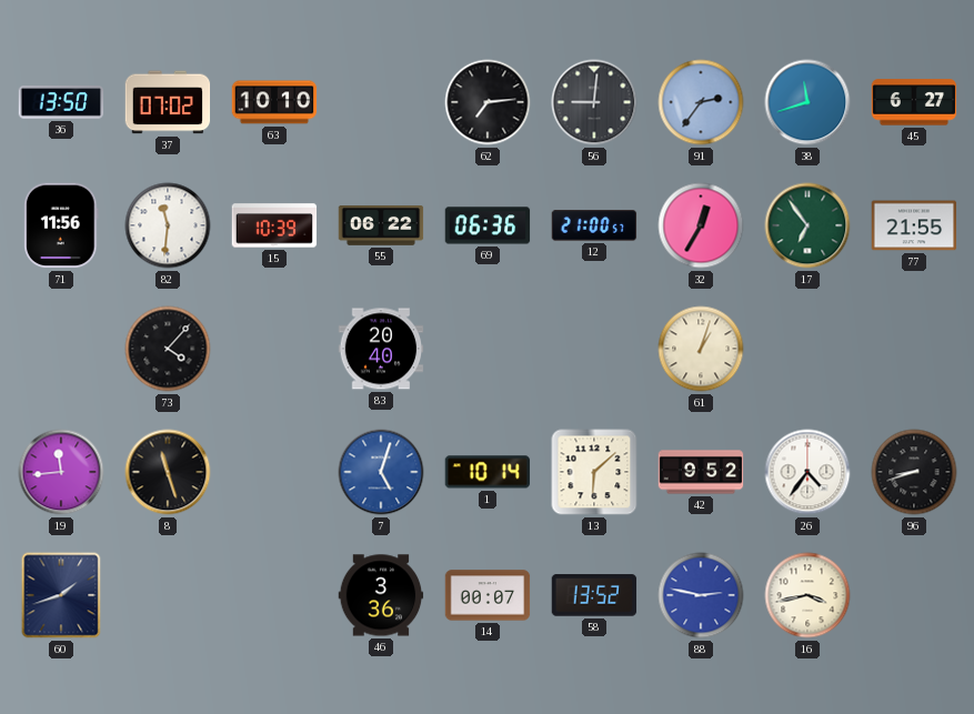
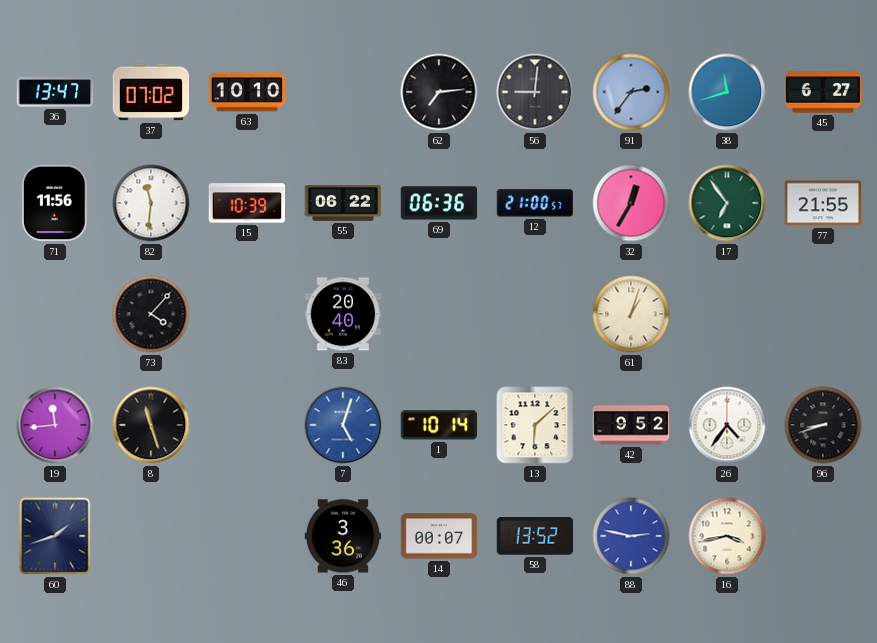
36: 13:50 -> 13:47
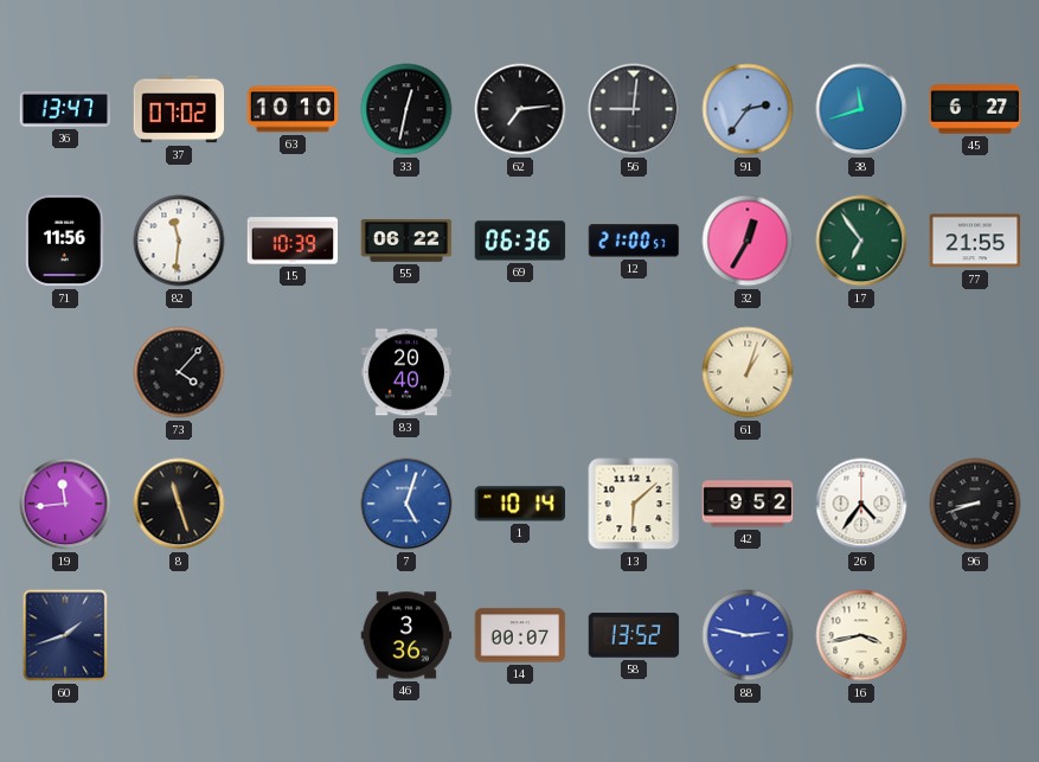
33: none -> 12:32
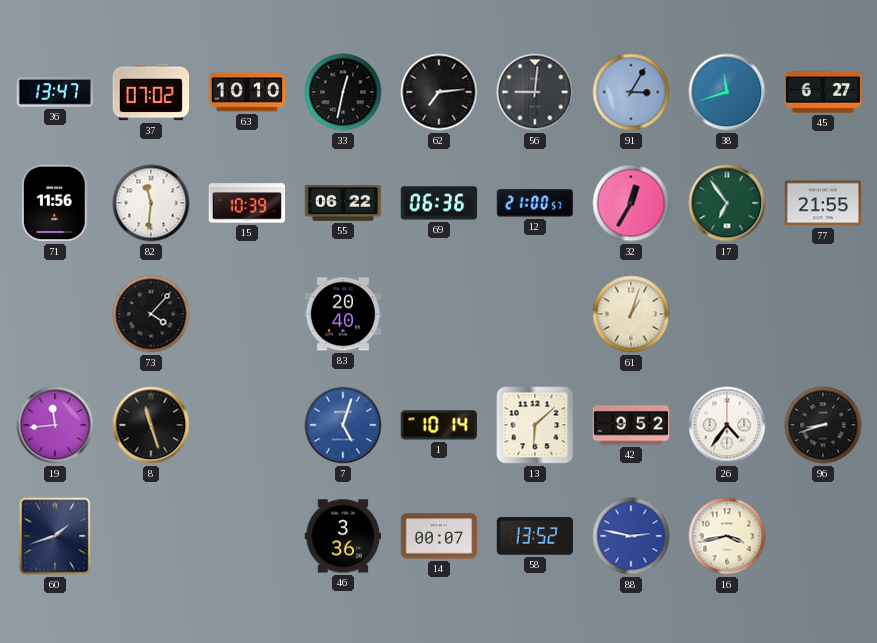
91: 2:36 -> 3:05
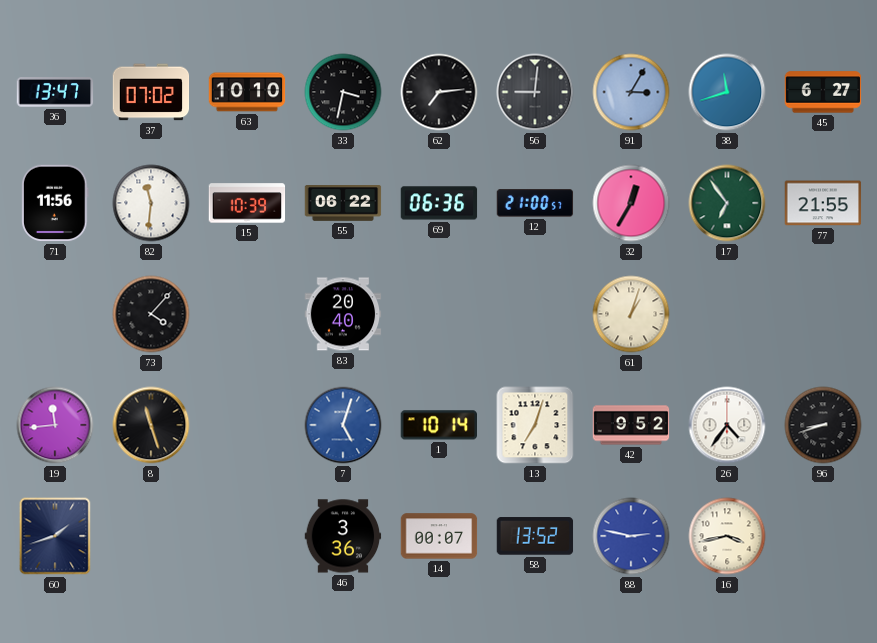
33: 12:32 -> 3:32
13: 6:08 -> 7:03
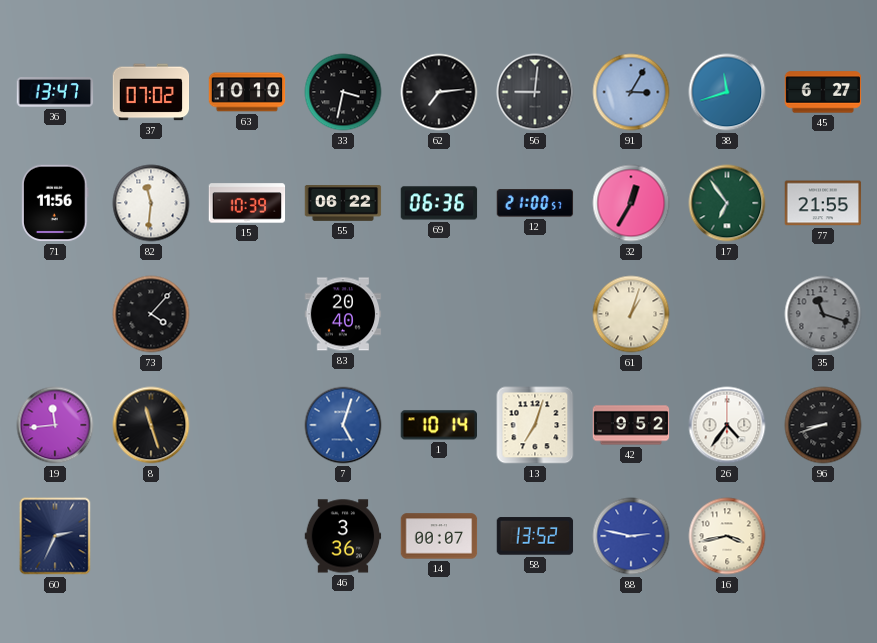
35: none -> 11:18
60: 1:42 -> 2:34
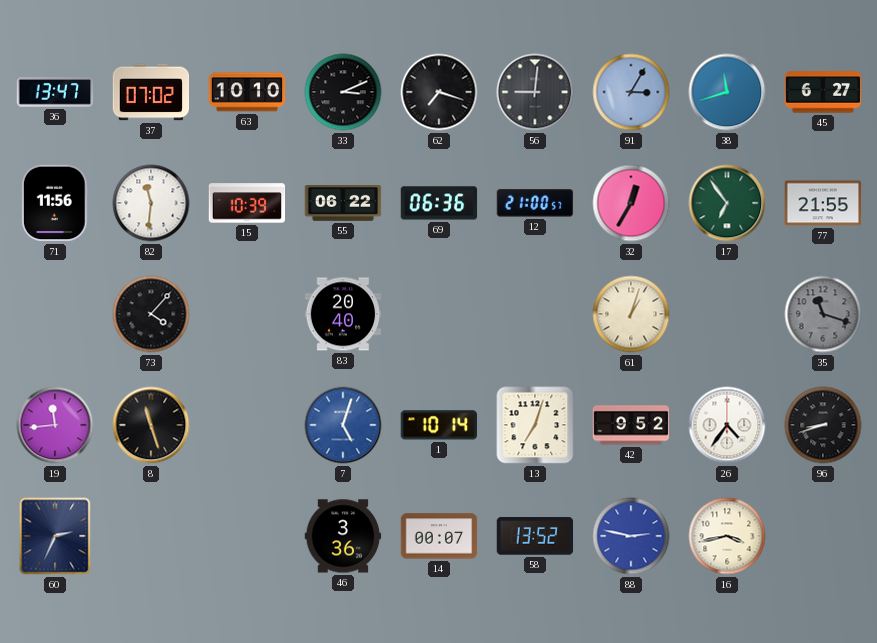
33: 3:32 -> 3:11
62: 7:14 -> 7:18
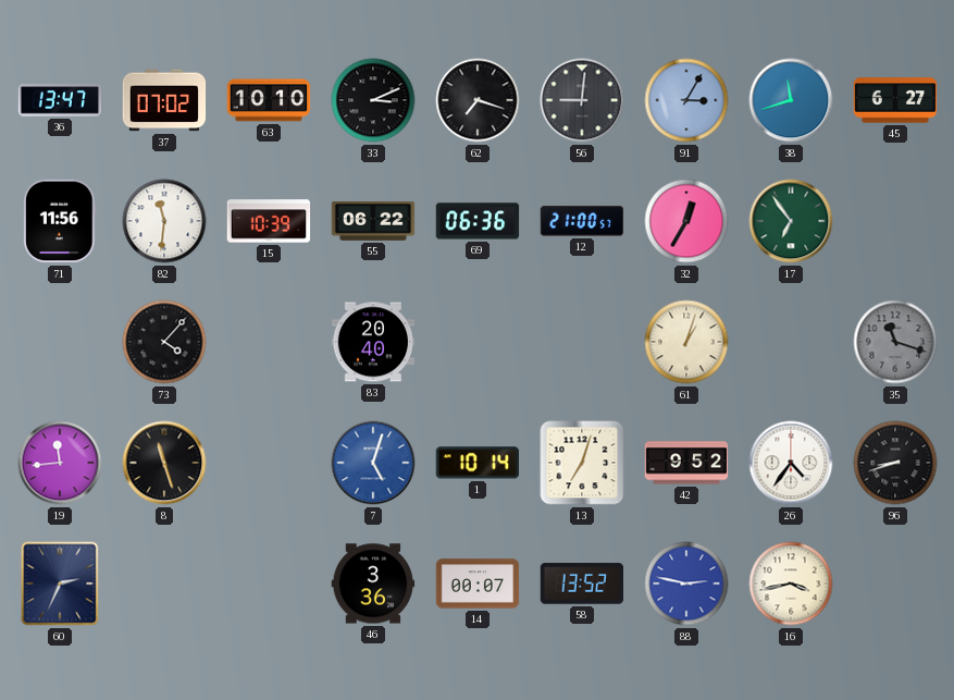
77: 21:55 -> none
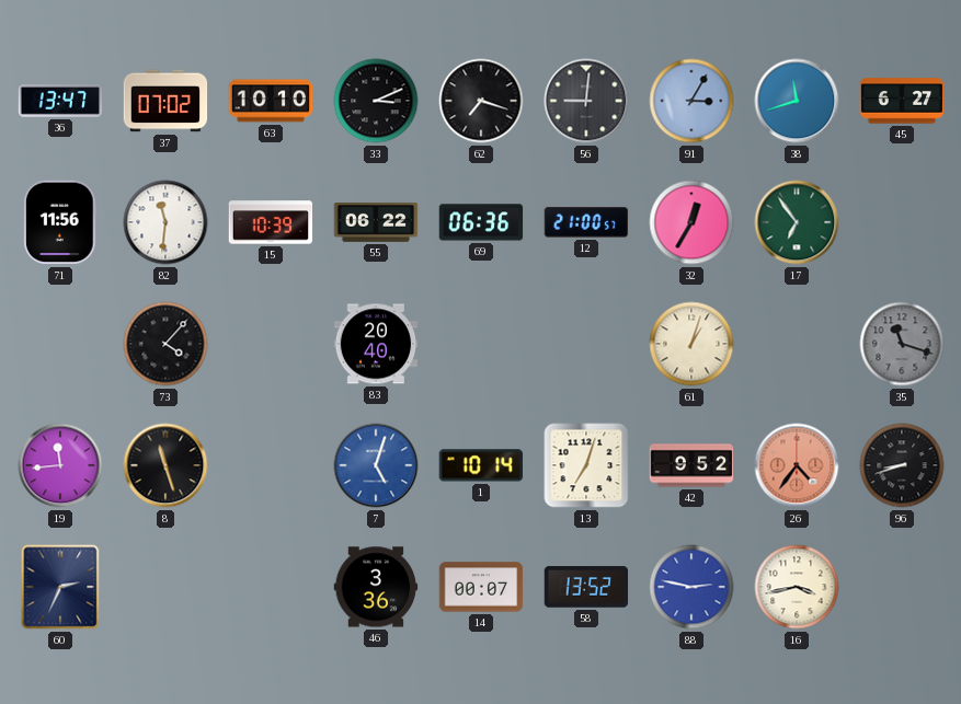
26 dial: white -> salmon
